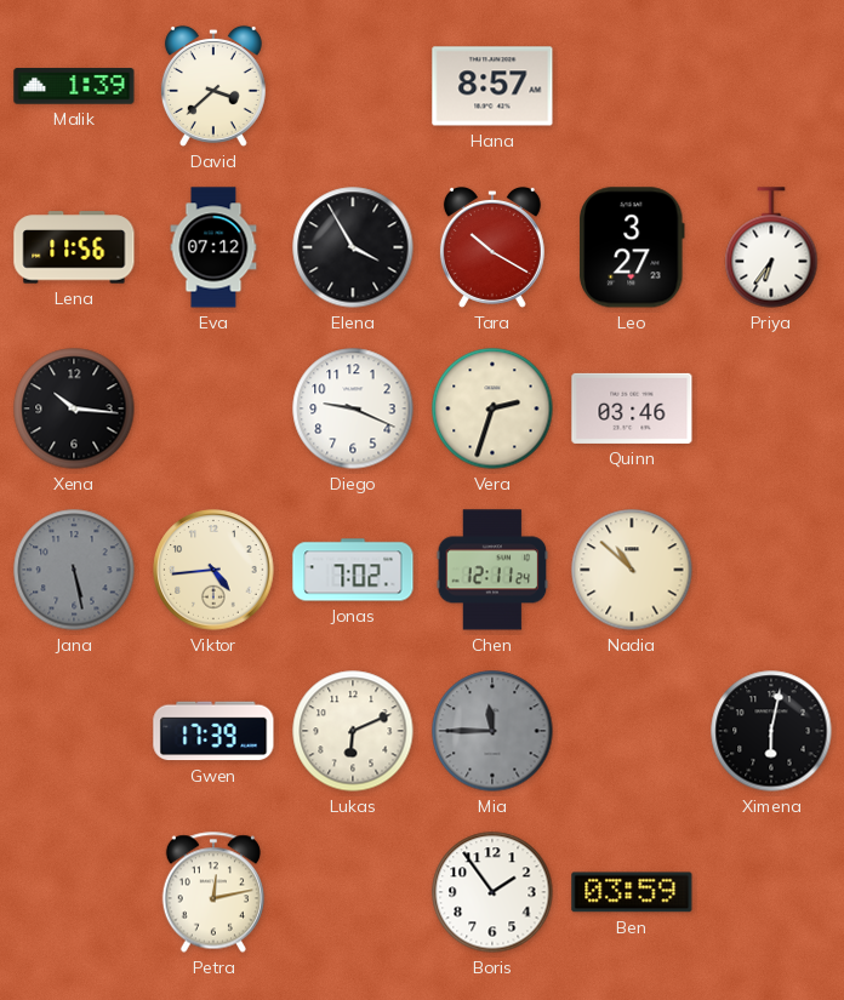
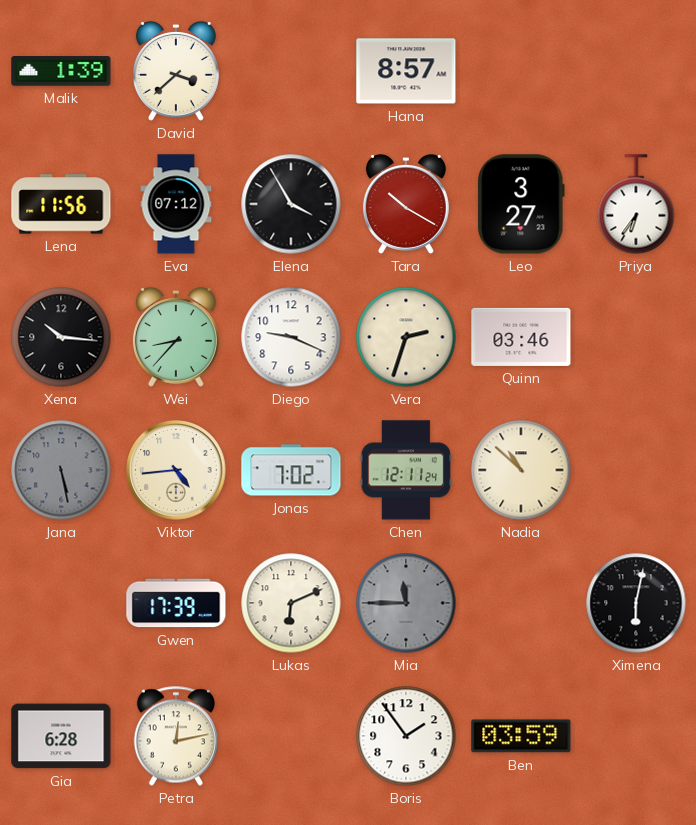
Wei: none -> 8:37
Gia: none -> 6:28
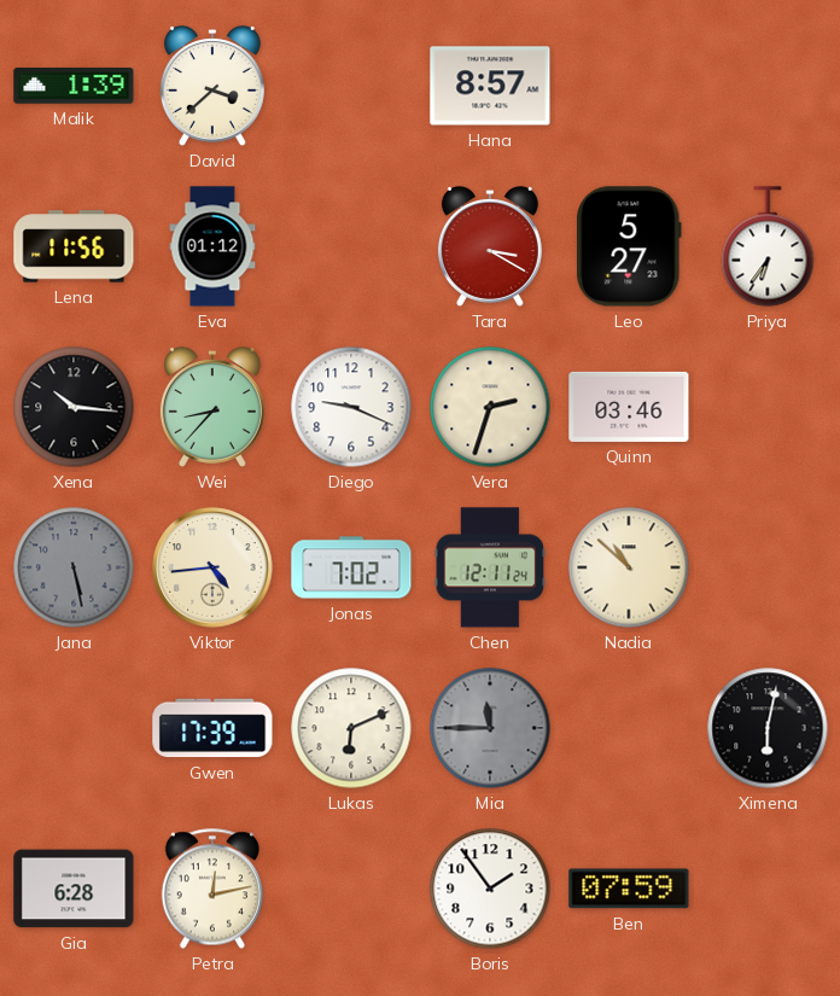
Eva: 07:12 -> 01:12
Elena: 3:55 -> none
Tara: 10:20 -> 3:20
Leo: 3:27 -> 5:27
Ben: 03:59 -> 07:59
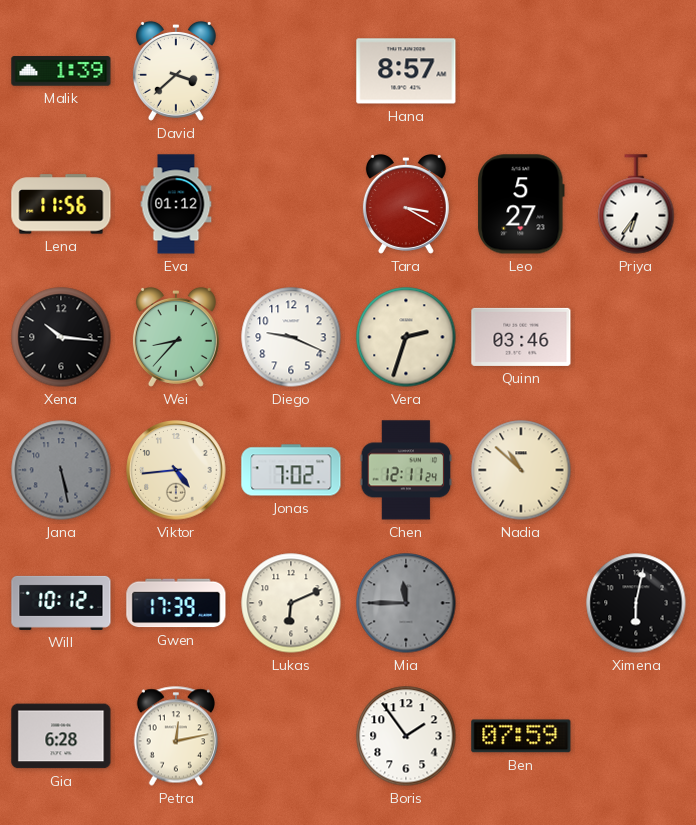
Will: none -> 10:12
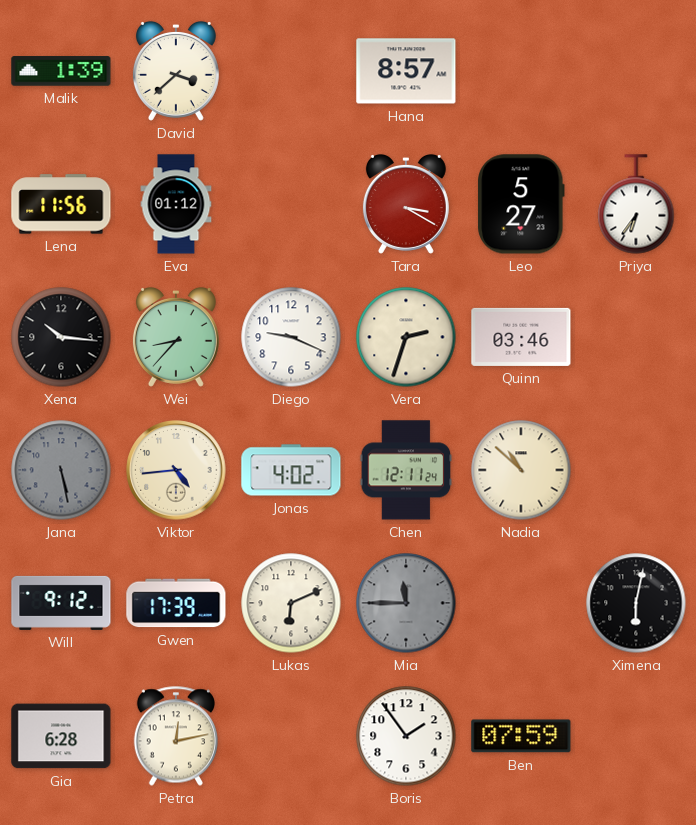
Jonas: 7:02 -> 4:02
Will: 10:12 -> 9:12
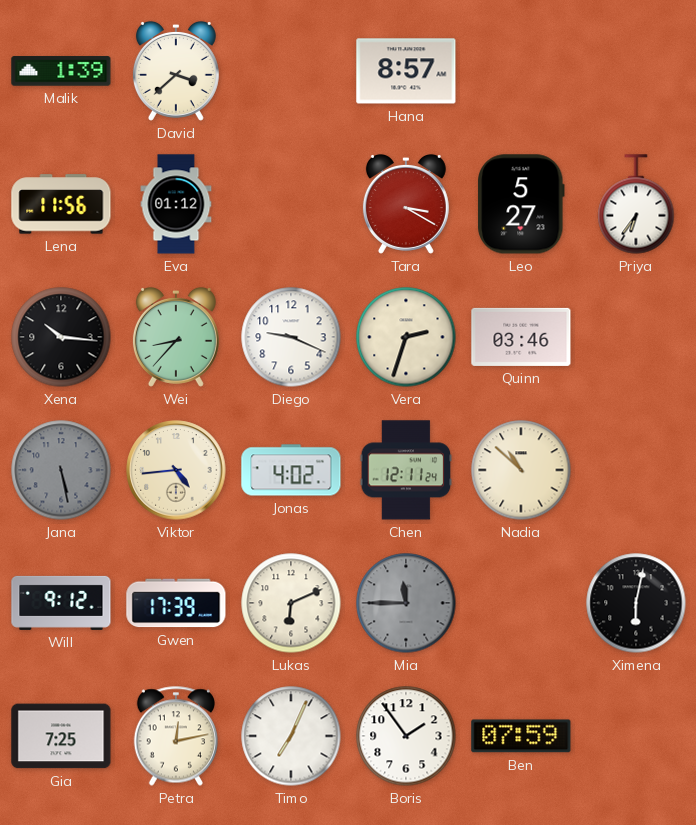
Gia: 6:28 -> 7:25
Timo: none -> 7:04
